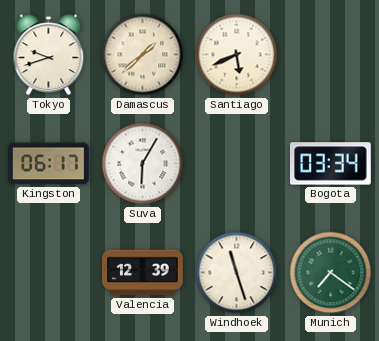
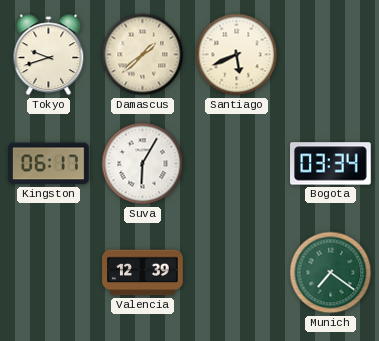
Windhoek: 11:27 -> none
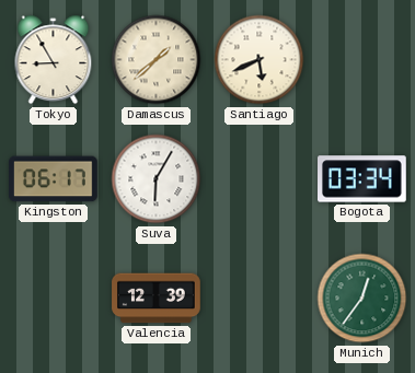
Tokyo: 9:42 -> 8:55
Munich: 7:21 -> 12:36
